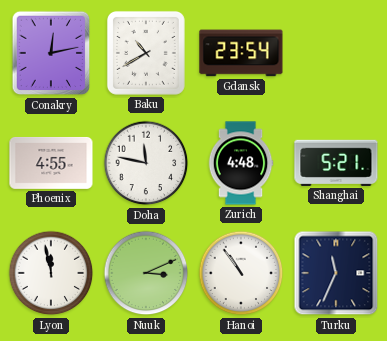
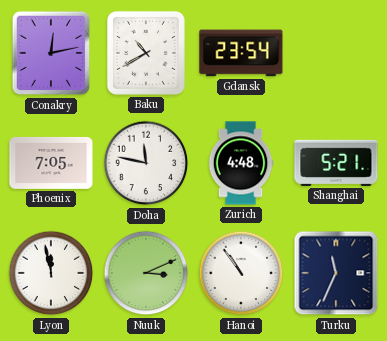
Phoenix: 4:55 -> 7:05
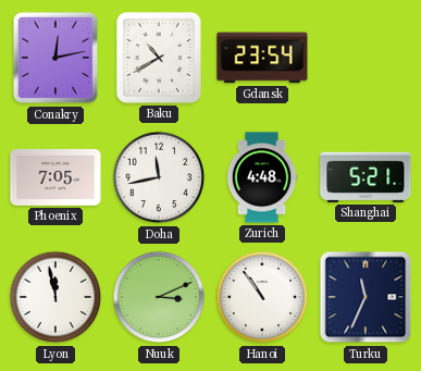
Doha: 11:47 -> 11:43
